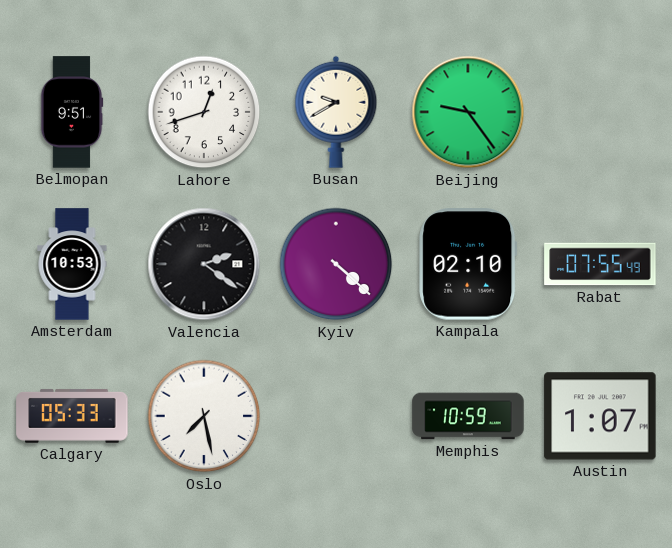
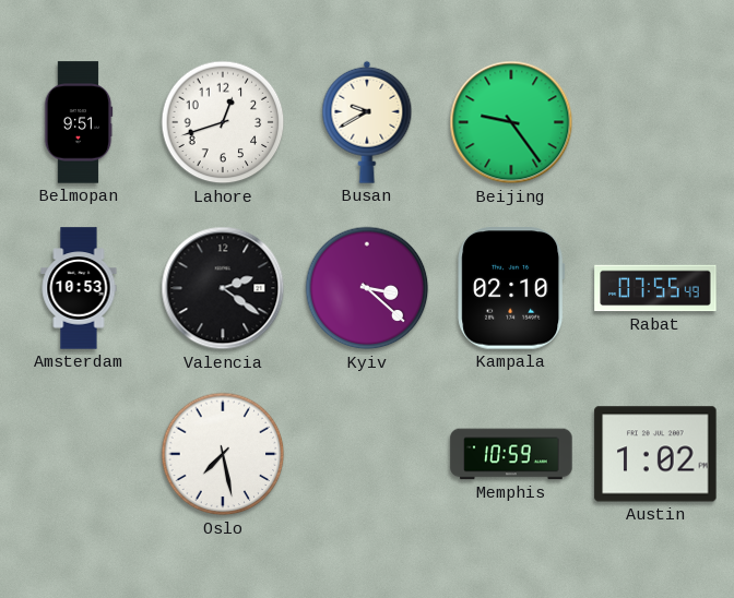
Kyiv: 4:22 -> 3:22
Calgary: 05:33 -> none
Austin: 1:07 -> 1:02
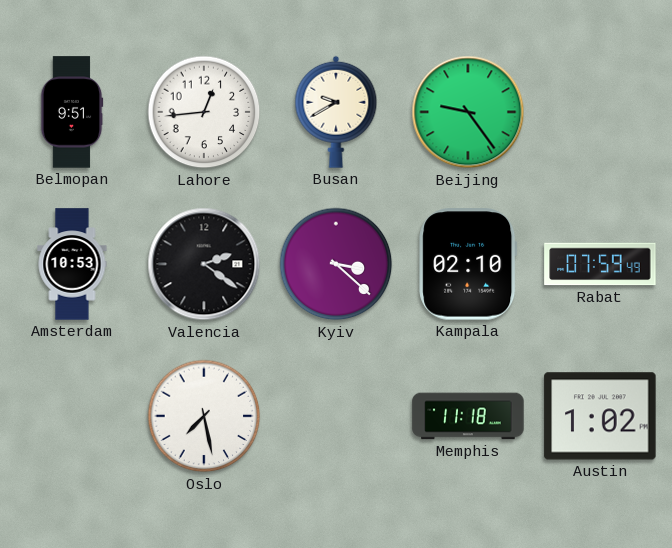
Lahore: 12:42 -> 12:44
Rabat: 07:55 -> 07:59
Memphis: 10:59 -> 11:18
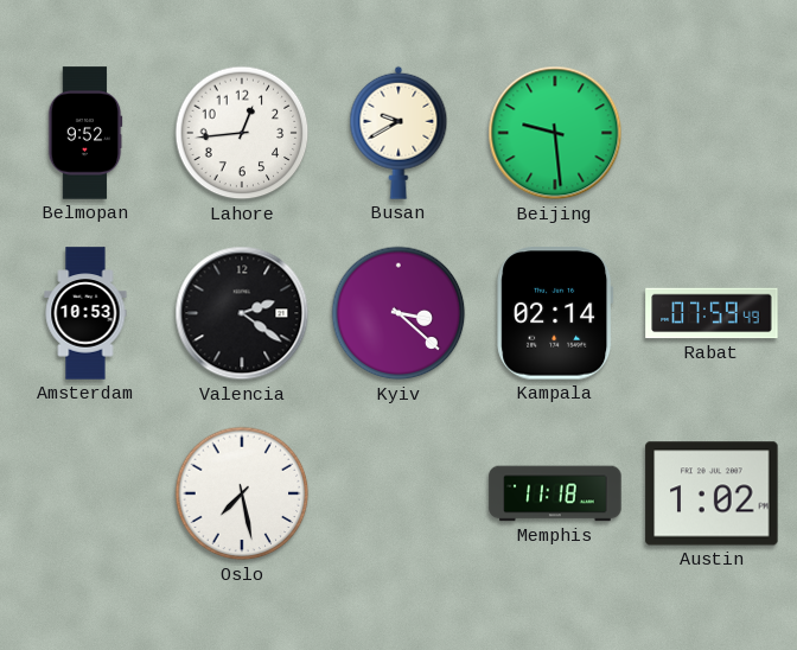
Belmopan: 9:51 -> 9:52
Beijing: 9:24 -> 9:29
Kampala: 02:10 -> 02:14
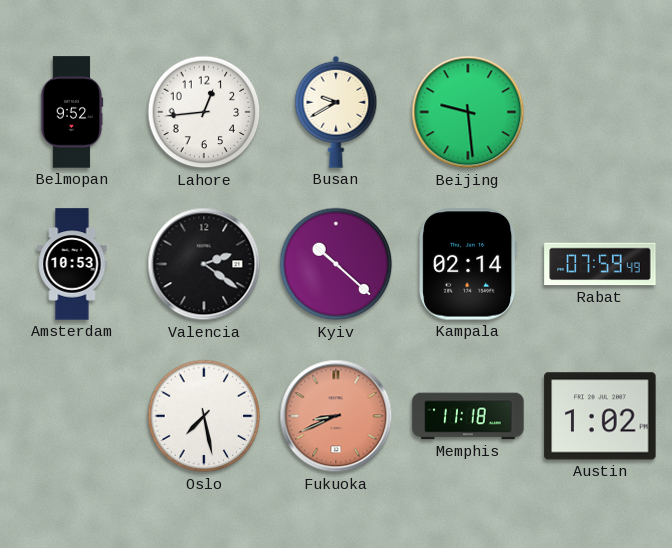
Kyiv: 3:22 -> 10:22
Fukuoka: none -> 8:41
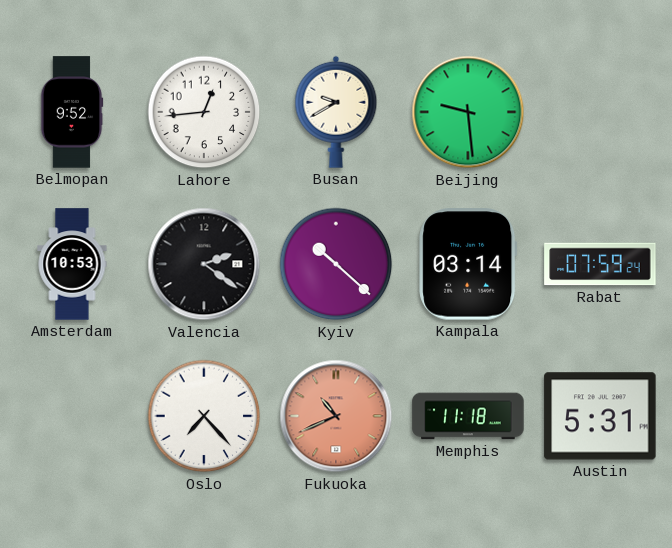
Kampala: 02:14 -> 03:14
Rabat: 07:59:49 -> 07:59:24
Oslo: 7:28 -> 7:23
Fukuoka: 8:41 -> 10:41
Austin: 1:02 -> 5:31
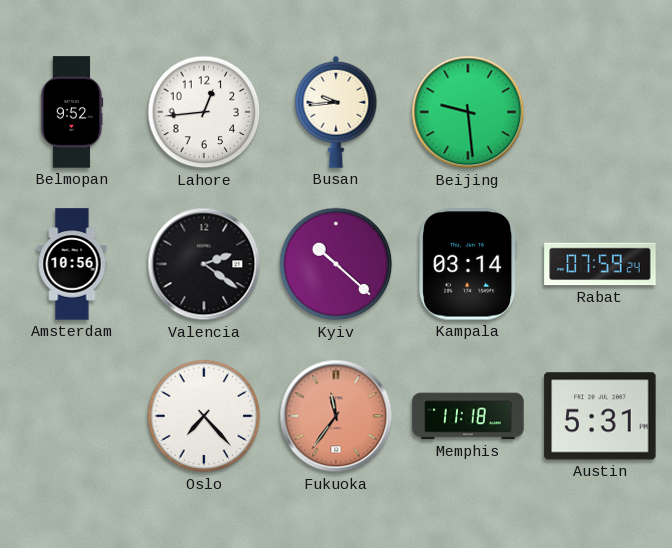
Busan: 9:40 -> 9:44
Amsterdam: 10:53 -> 10:56
Fukuoka: 10:41 -> 11:36
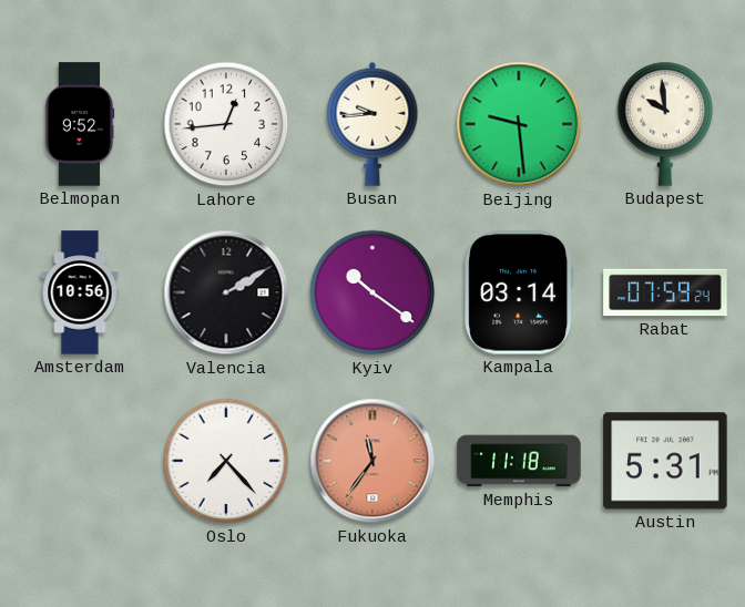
Budapest: none -> 9:59
Valencia: 2:21 -> 2:10
Kyiv: 10:22 -> 10:21
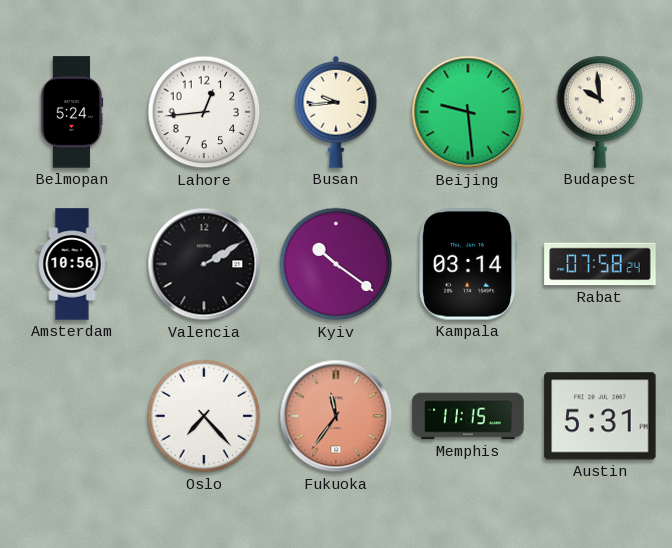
Belmopan: 9:52 -> 5:24
Rabat: 07:59 -> 07:58
Memphis: 11:18 -> 11:15
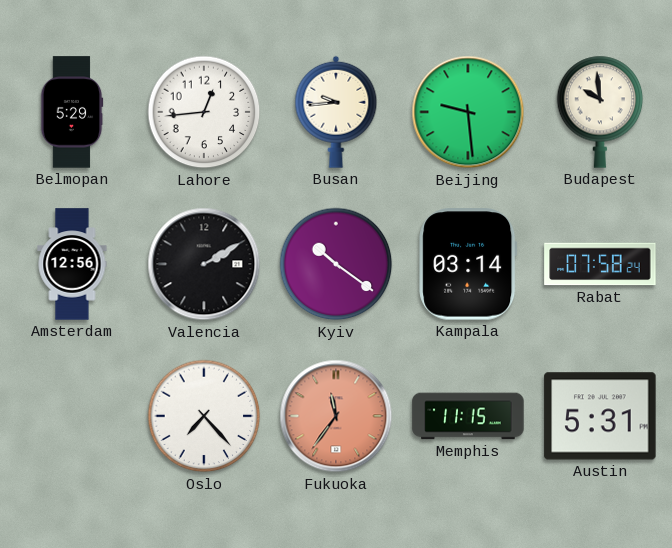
Belmopan: 5:24 -> 5:29
Amsterdam: 10:56 -> 12:56
